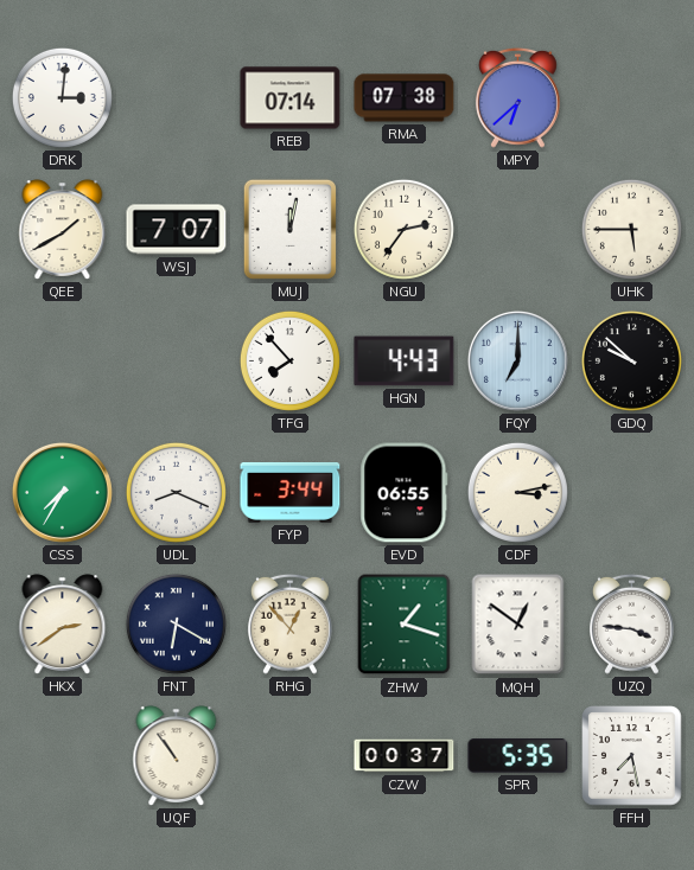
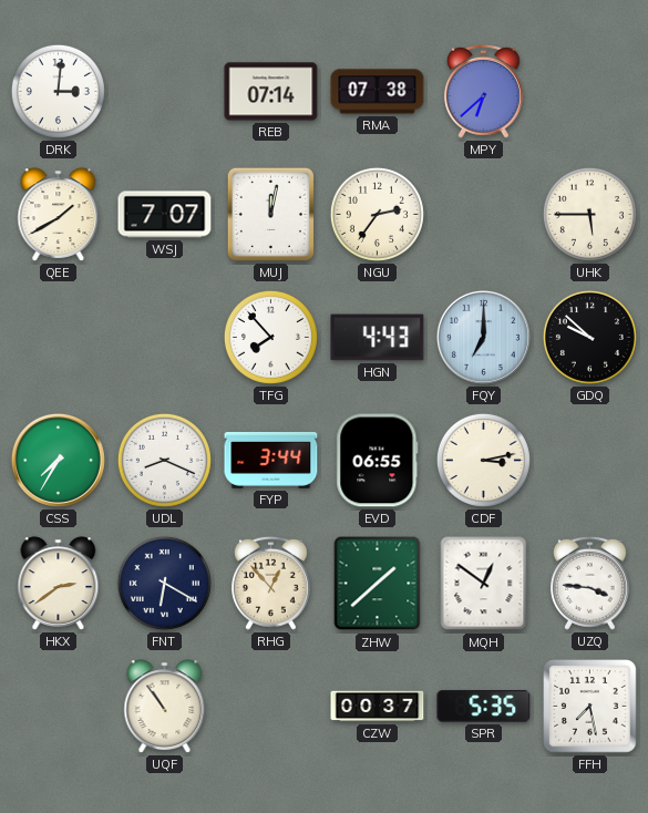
ZHW: 1:18 -> 1:38
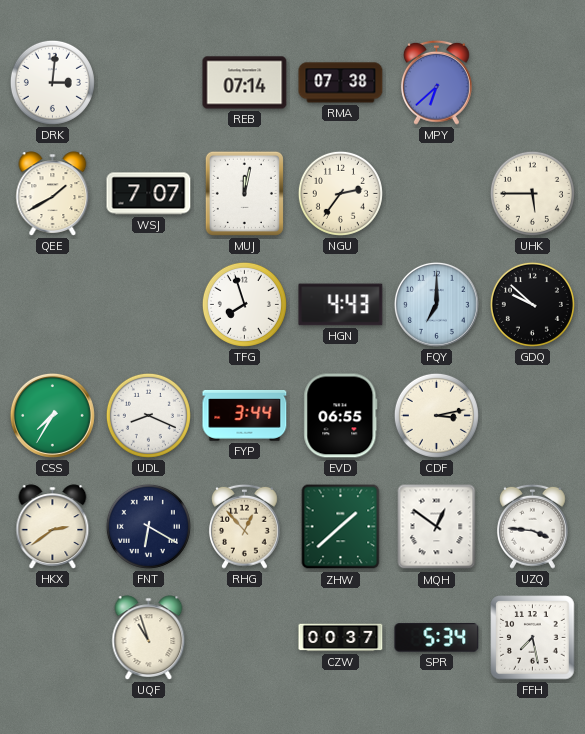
TFG: 7:53 -> 7:57
UQF: 10:54 -> 10:57
SPR: 5:35 -> 5:34
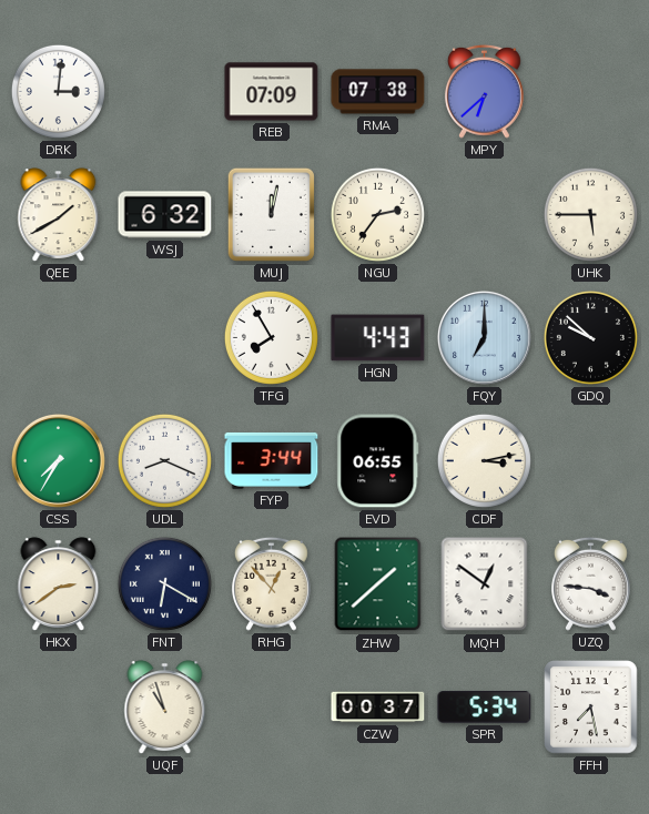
REB: 07:14 -> 07:09
WSJ: 7:07 -> 6:32
TFG: 7:57 -> 7:55
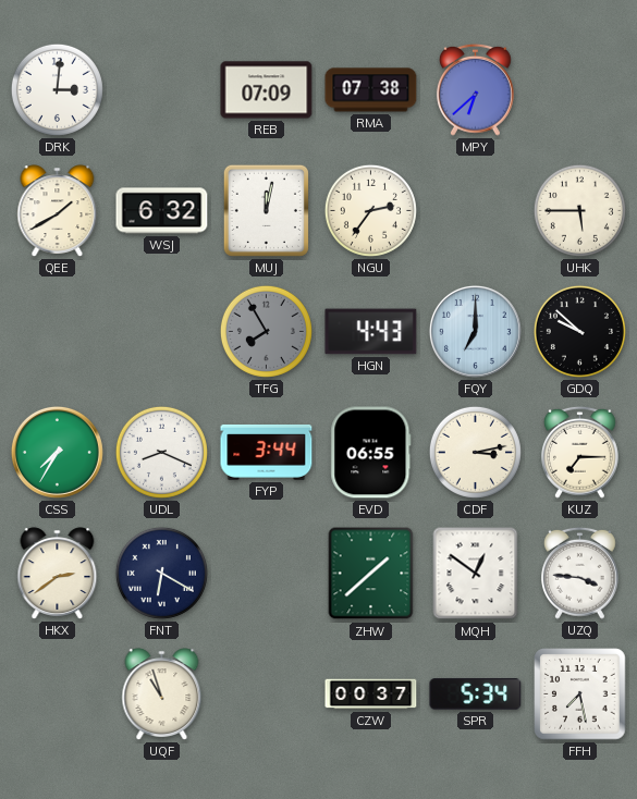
TFG dial: white -> grey
KUZ: none -> 7:15
RHG: 12:53 -> none
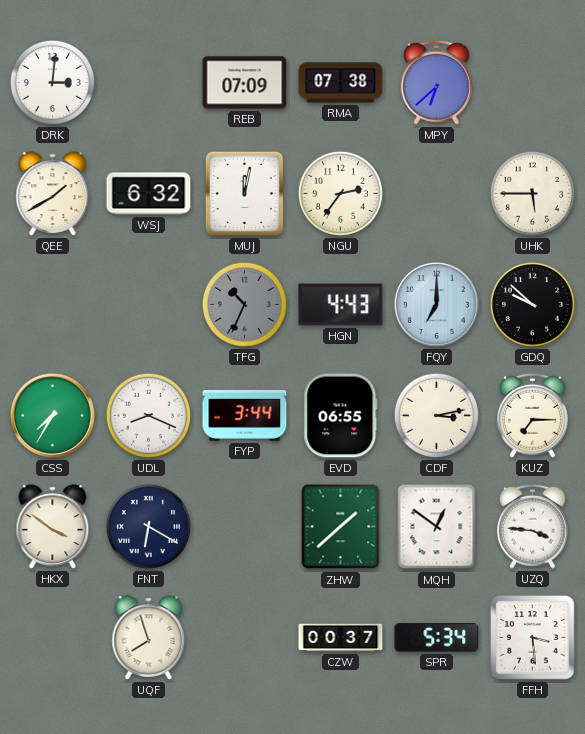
TFG: 7:55 -> 10:34
HKX: 2:39 -> 3:51
UQF: 10:57 -> 7:57
FFH: 7:28 -> 3:29
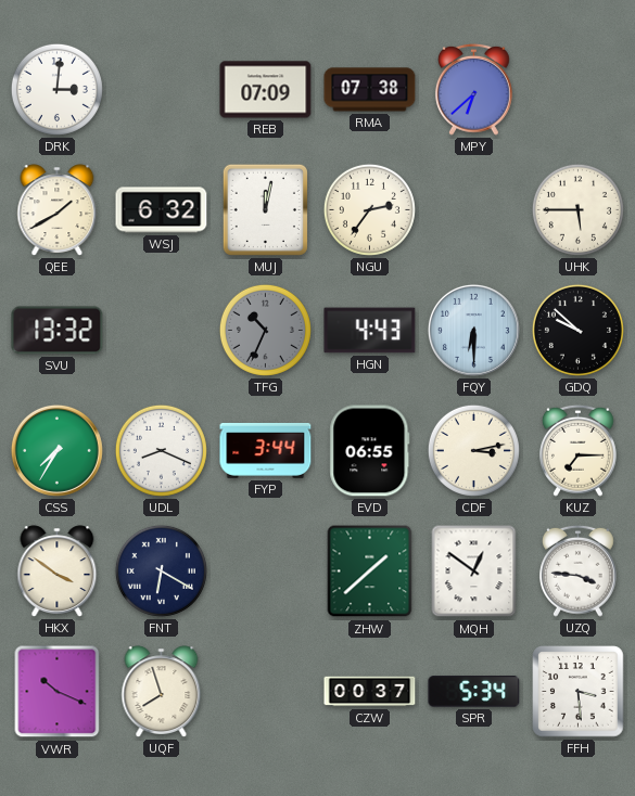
SVU: none -> 13:32
FQY: 7:00 -> 6:30
VWR: none -> 10:19
